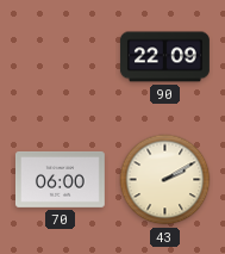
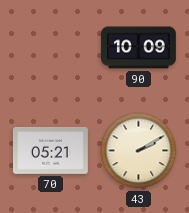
90: 22:09 -> 10:09
70: 06:00 -> 05:21
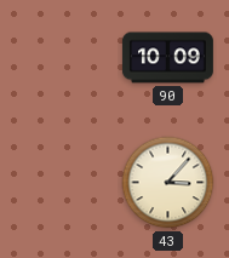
70: 05:21 -> none
43: 2:10 -> 3:07
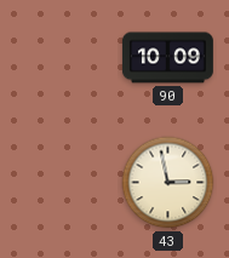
43: 3:07 -> 2:58
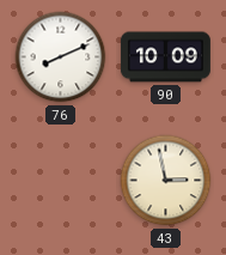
76: none -> 8:11
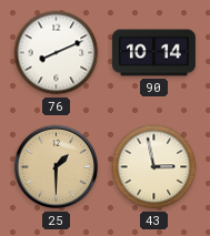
90: 10:09 -> 10:14
25: none -> 1:30
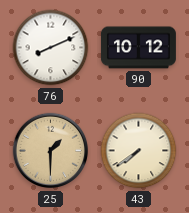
90: 10:14 -> 10:12
43: 2:58 -> 7:39
